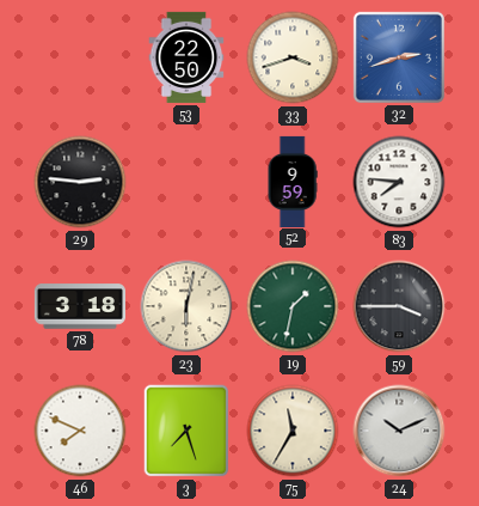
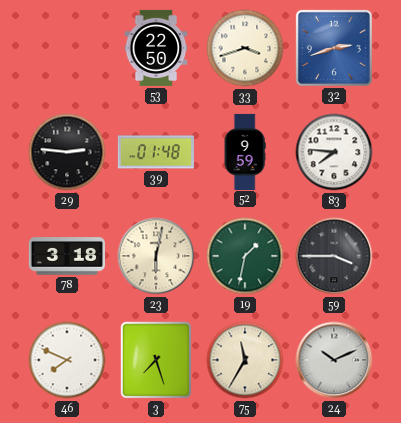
39: none -> 01:48
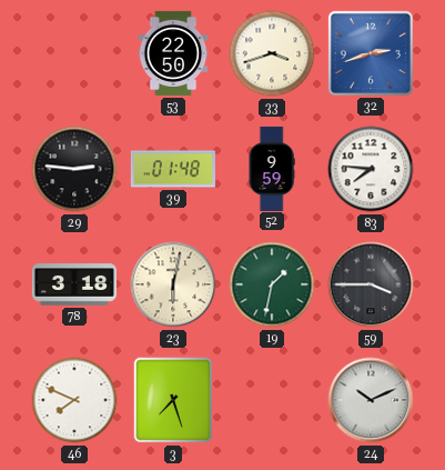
75: 11:35 -> none
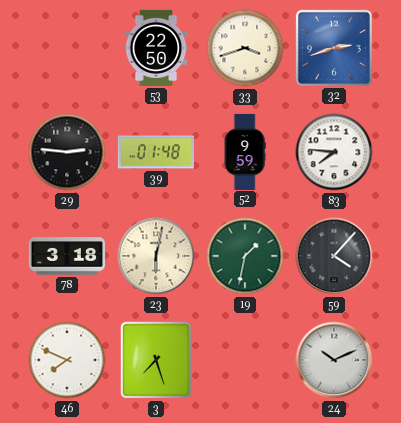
59: 3:45 -> 4:07
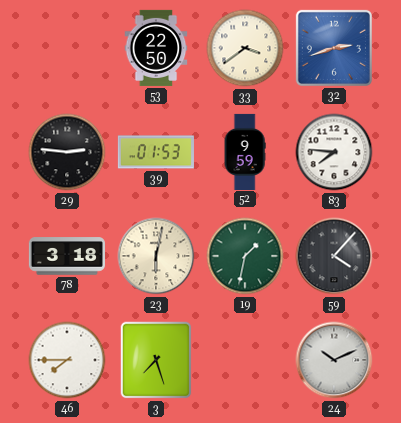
33: 3:42 -> 3:39
39: 01:48 -> 01:53
46: 7:49 -> 7:45
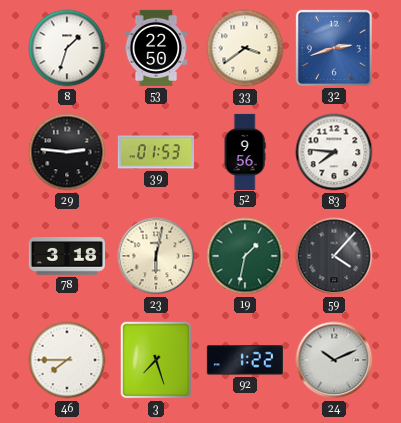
8: none -> 1:33
52: 9:59 -> 9:56
92: none -> 1:22
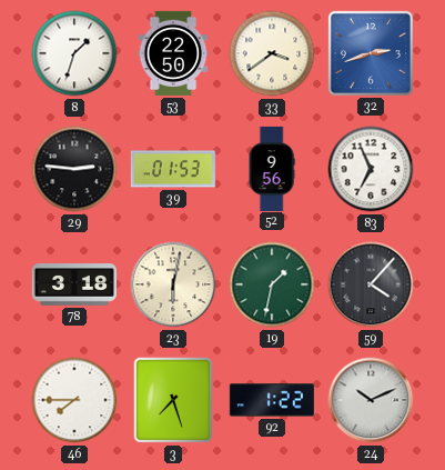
83: 7:46 -> 6:56
